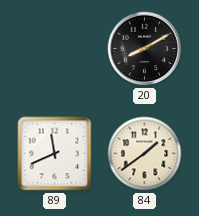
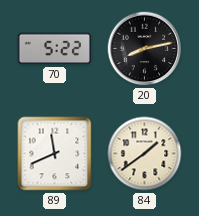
70: none -> 5:22
20: 8:10 -> 8:13
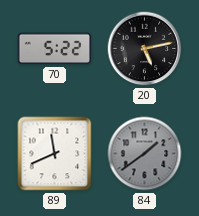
20: 8:13 -> 5:13
84 dial: cream -> grey
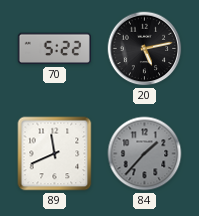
84: 1:39 -> 1:37
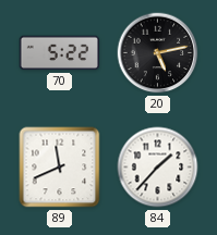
84 dial: grey -> white
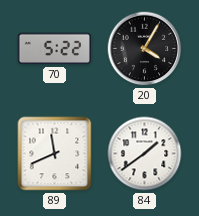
20: 5:13 -> 4:05
84: 1:37 -> 1:39
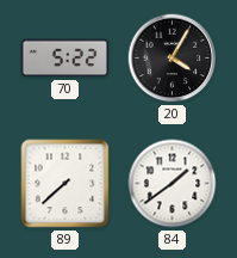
89: 11:41 -> 7:38
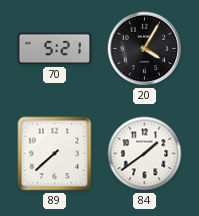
70: 5:22 -> 5:21
